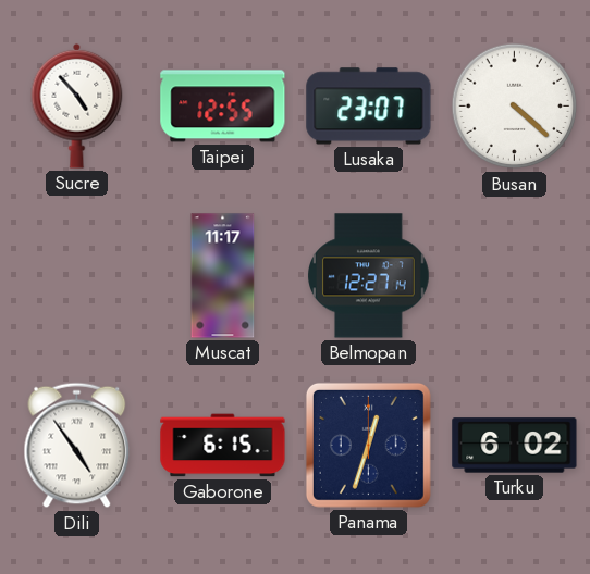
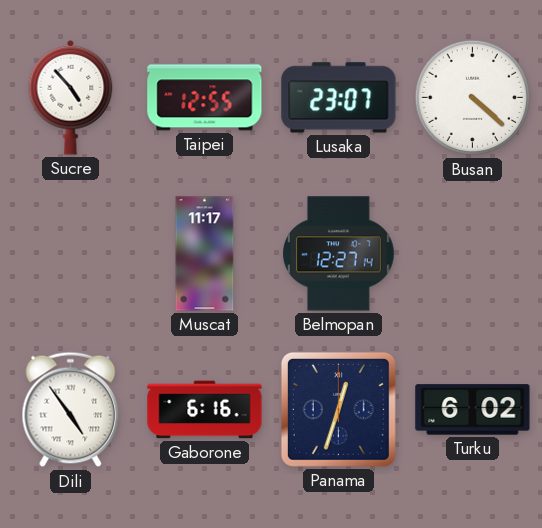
Gaborone: 6:15 -> 6:16
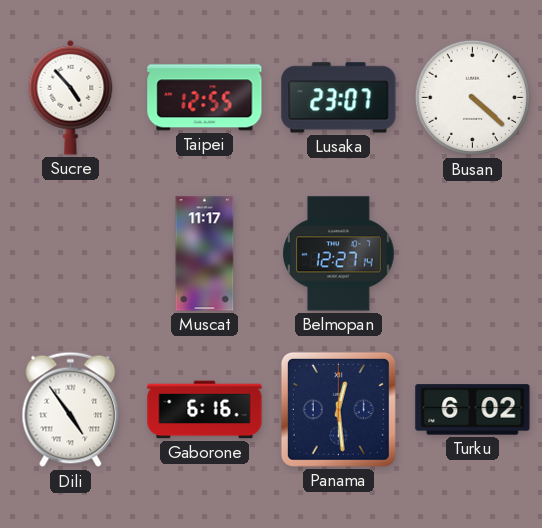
Panama: 12:33 -> 12:29
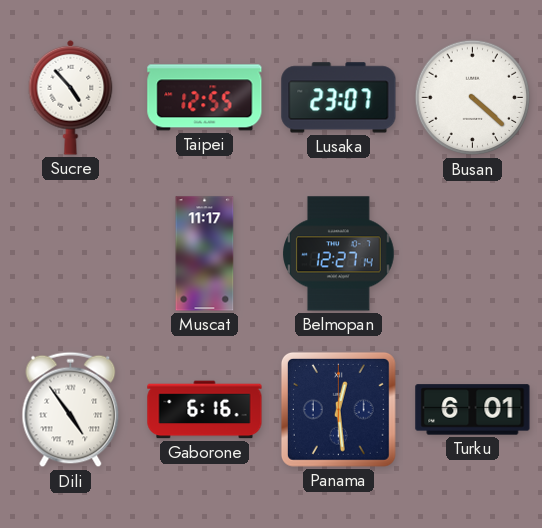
Turku: 6:02 -> 6:01
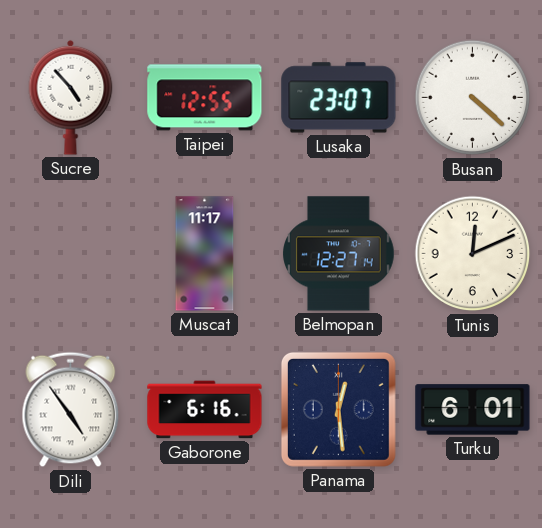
Tunis: none -> 12:11
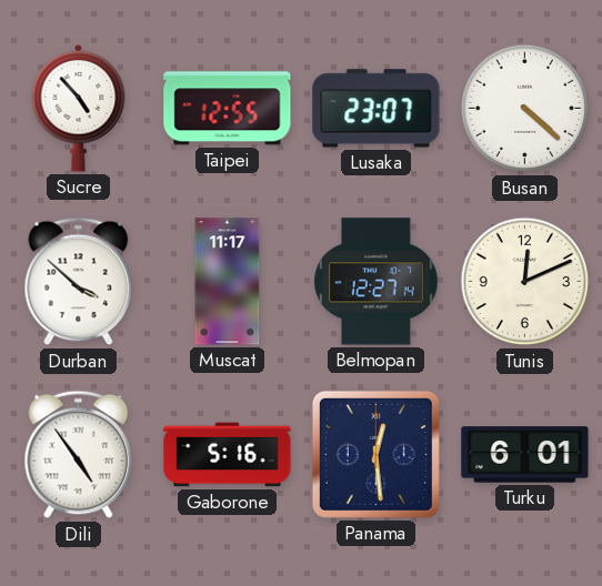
Durban: none -> 3:52
Gaborone: 6:16 -> 5:16
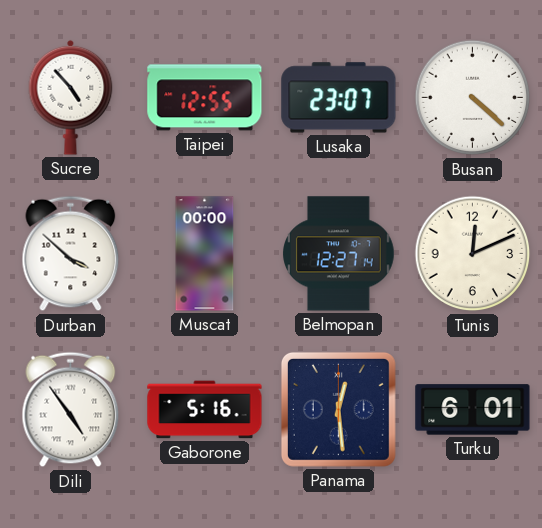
Muscat: 11:17 -> 00:00
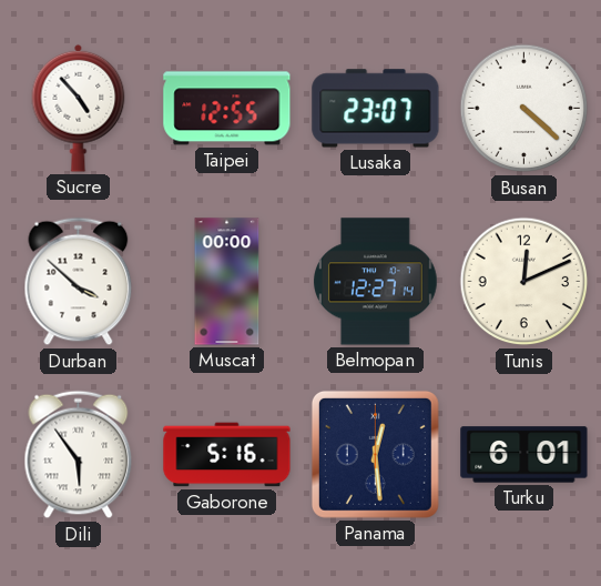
Dili: 4:54 -> 5:54
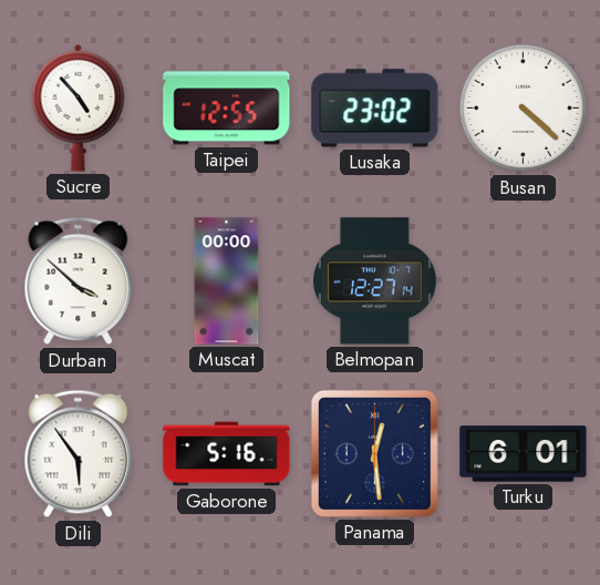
Lusaka: 23:07 -> 23:02
Tunis: 12:11 -> none
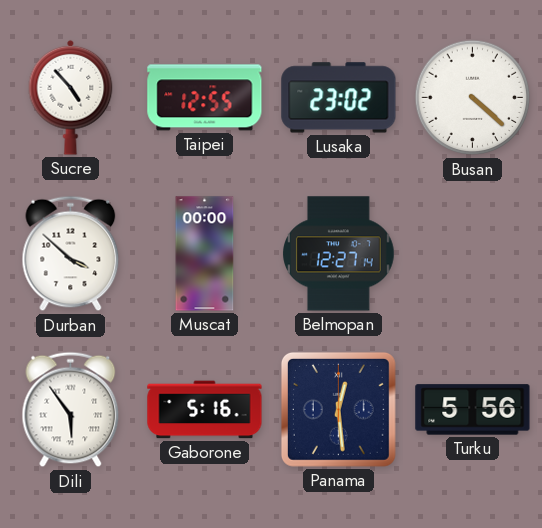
Turku: 6:01 -> 5:56
